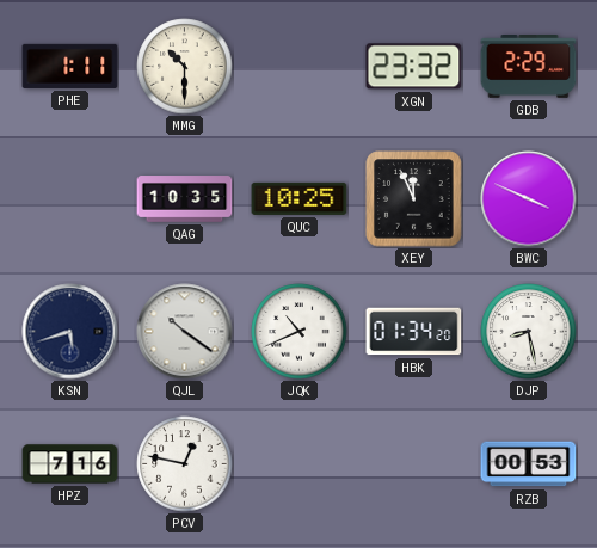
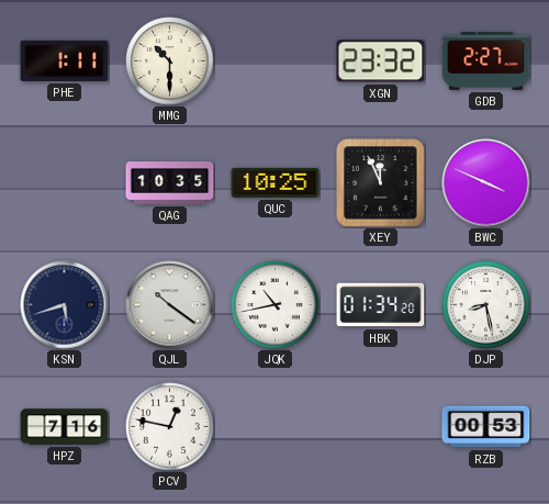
GDB: 2:29 -> 2:27
JQK: 10:41 -> 10:43
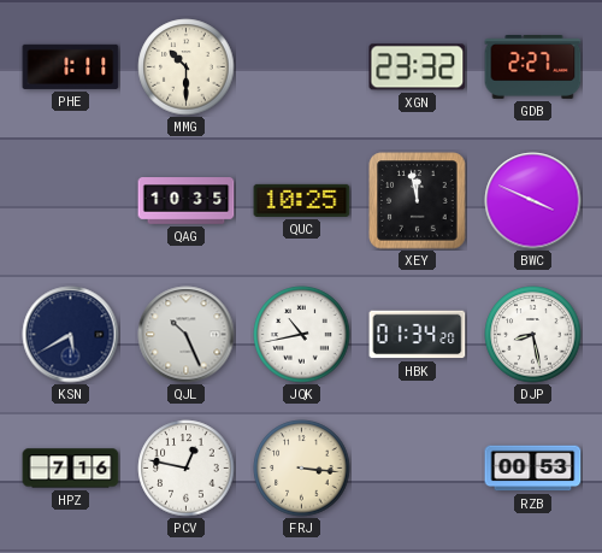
XEY: 11:56 -> 11:58
KSN: 5:42 -> 5:40
QJL: 10:21 -> 10:26
FRJ: none -> 3:16
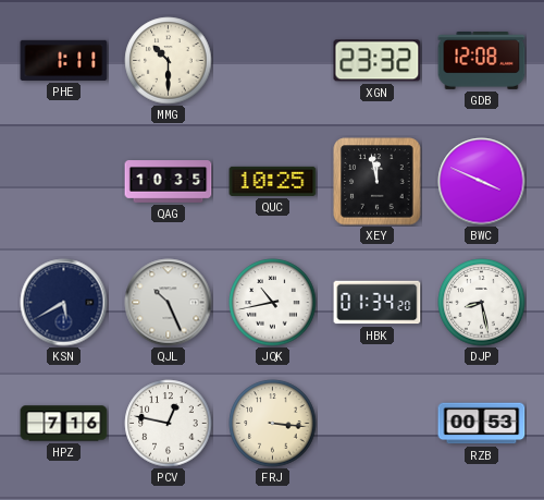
GDB: 2:27 -> 12:08
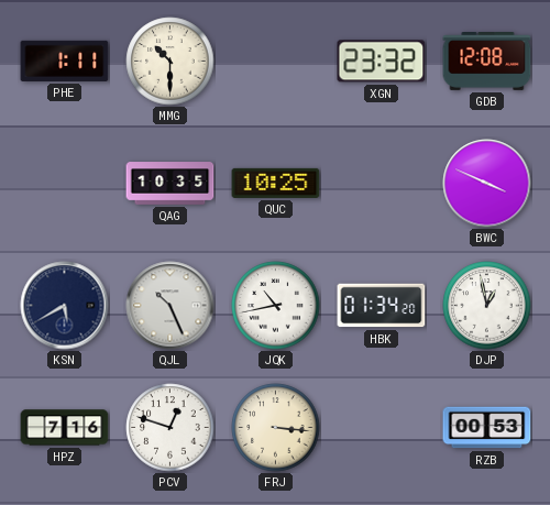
XEY: 11:58 -> none
DJP: 8:28 -> 12:58
PCV: 12:47 -> 12:48
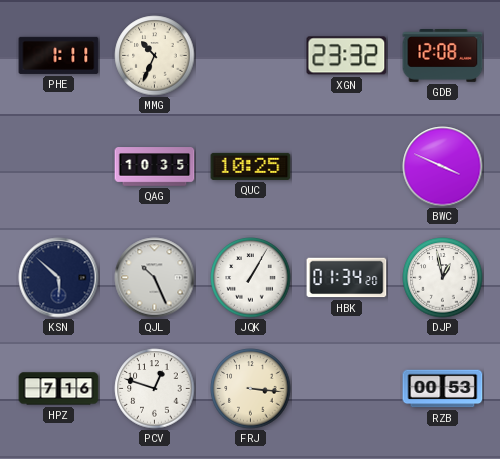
MMG: 10:30 -> 10:34
KSN: 5:40 -> 5:52
JQK: 10:43 -> 1:05
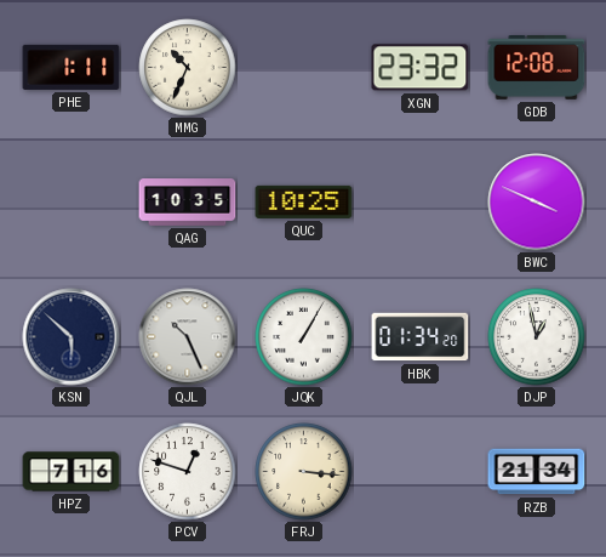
RZB: 00:53 -> 21:34
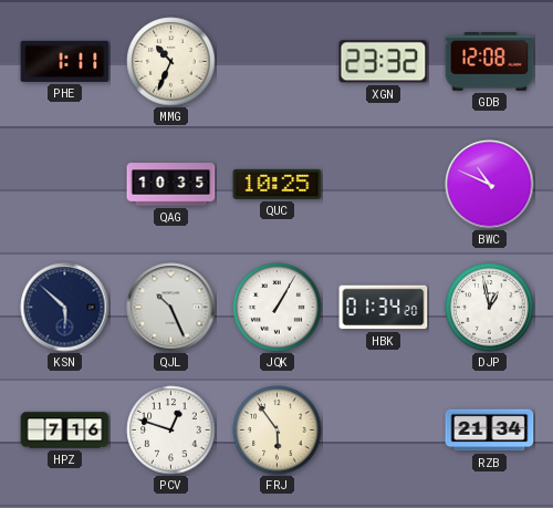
BWC: 3:49 -> 10:49
FRJ: 3:16 -> 5:54
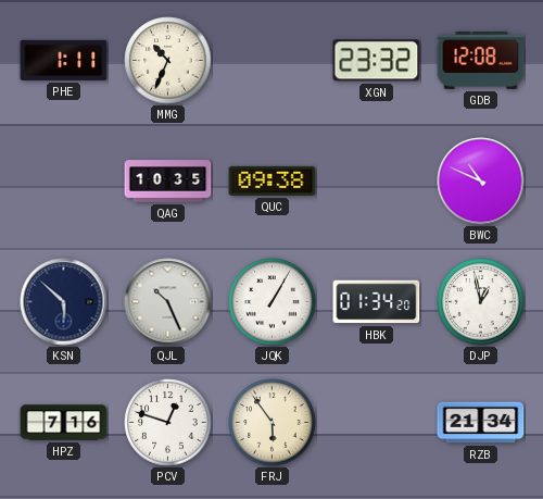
QUC: 10:25 -> 09:38
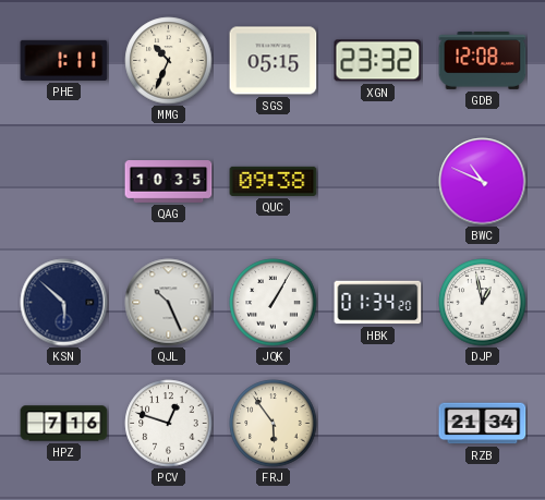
SGS: none -> 05:15
